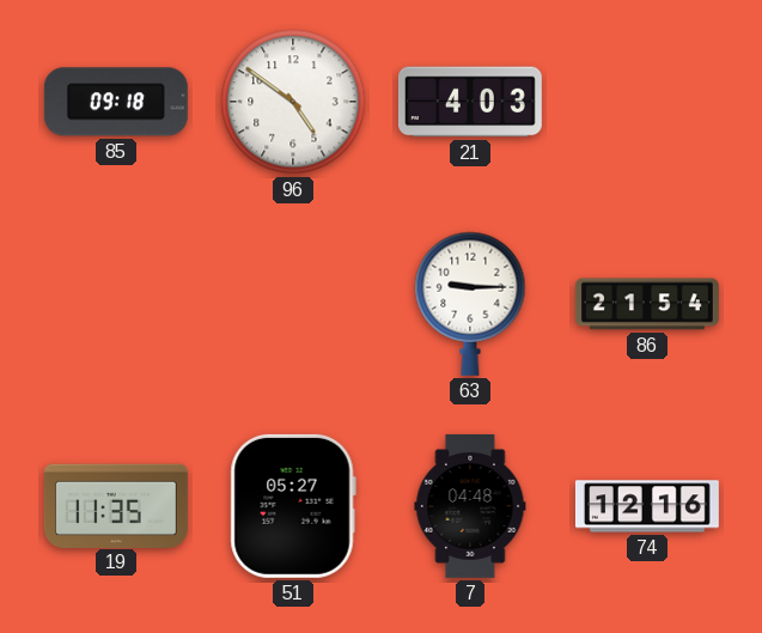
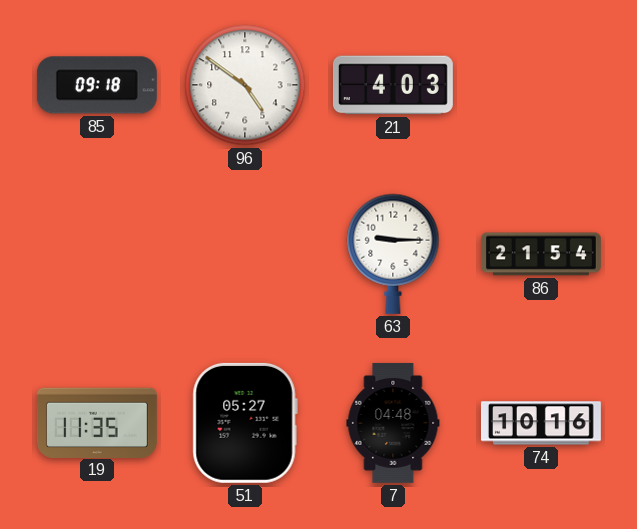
74: 12:16 -> 10:16
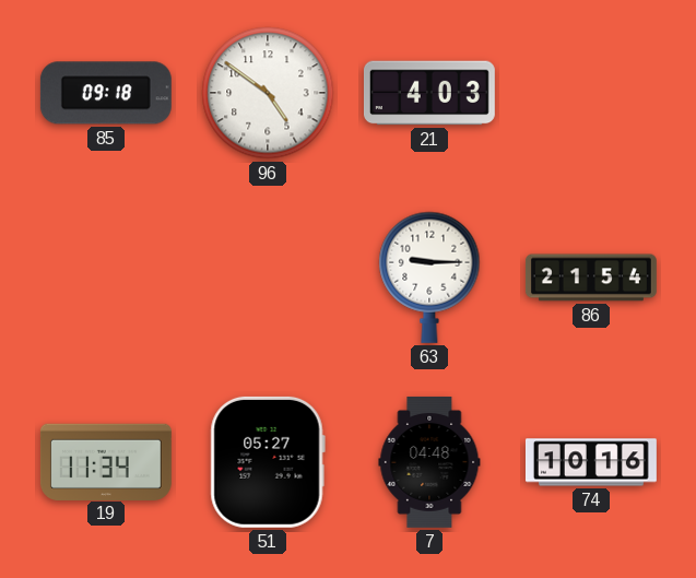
19: 11:35 -> 11:34
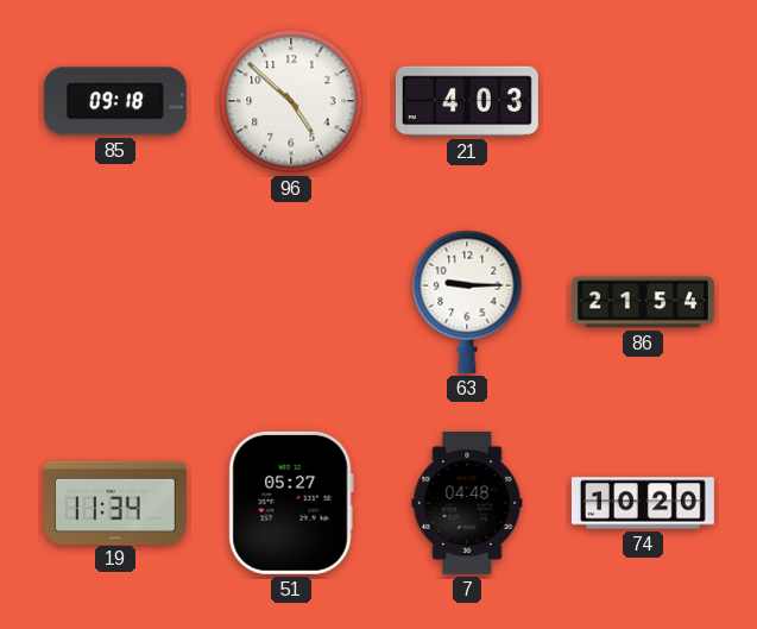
96: 4:51 -> 4:52
74: 10:16 -> 10:20
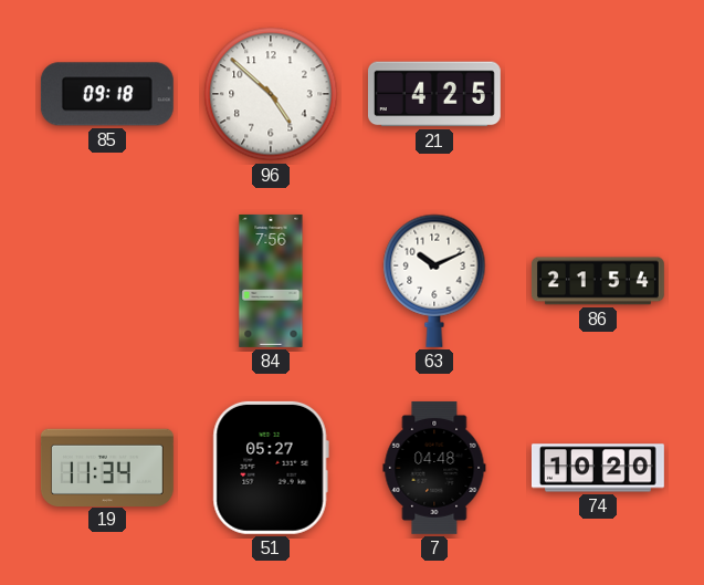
21: 4:03 -> 4:25
84: none -> 7:56
63: 9:15 -> 10:11
